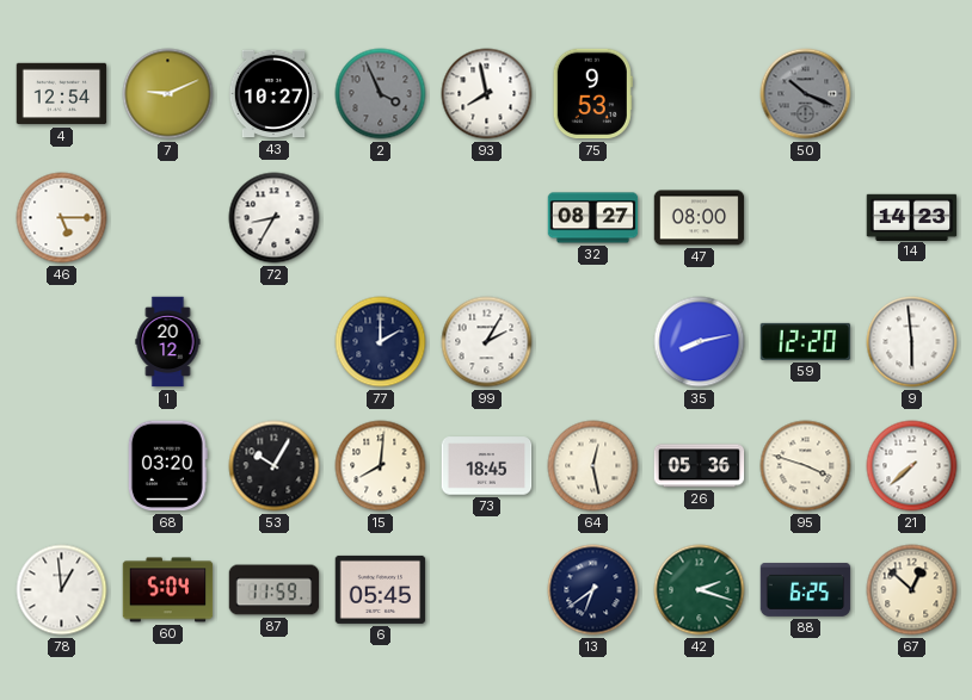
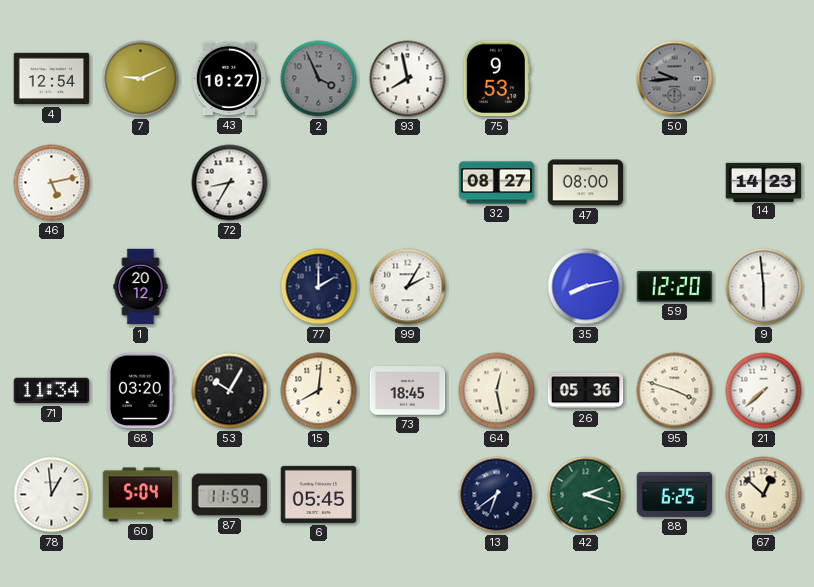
50: 10:19 -> 9:44
46: 5:15 -> 5:13
71: none -> 11:34
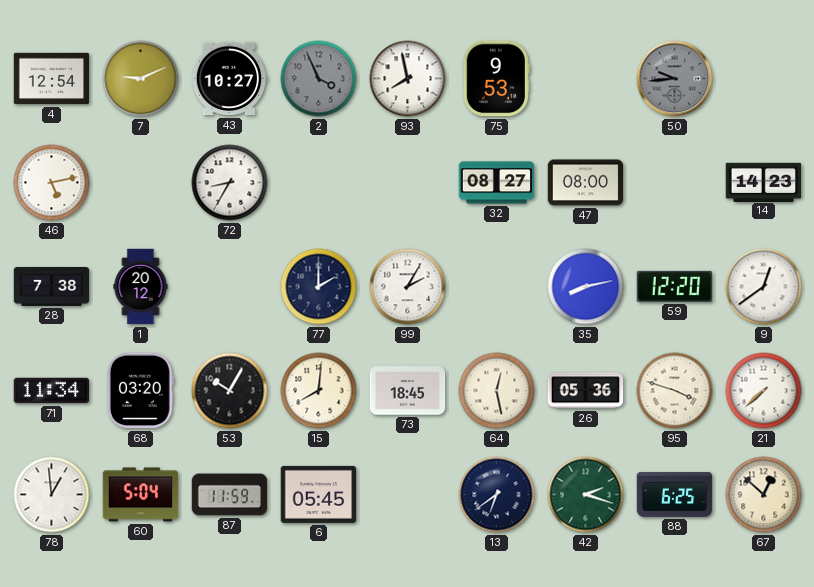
28: none -> 7:38
9: 5:59 -> 12:39
